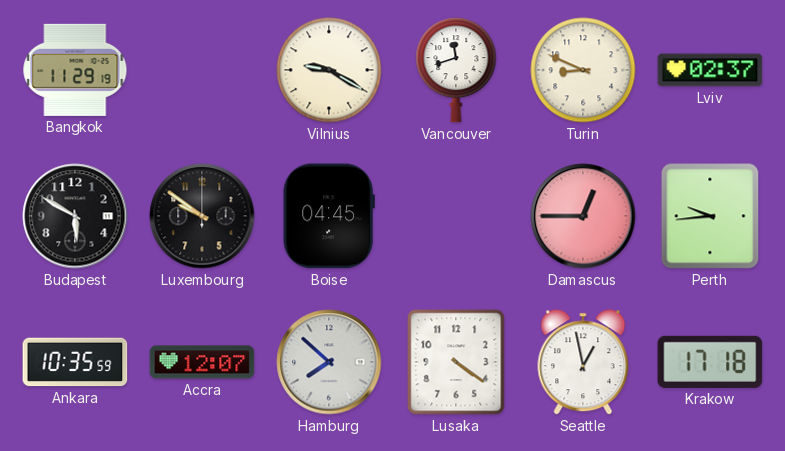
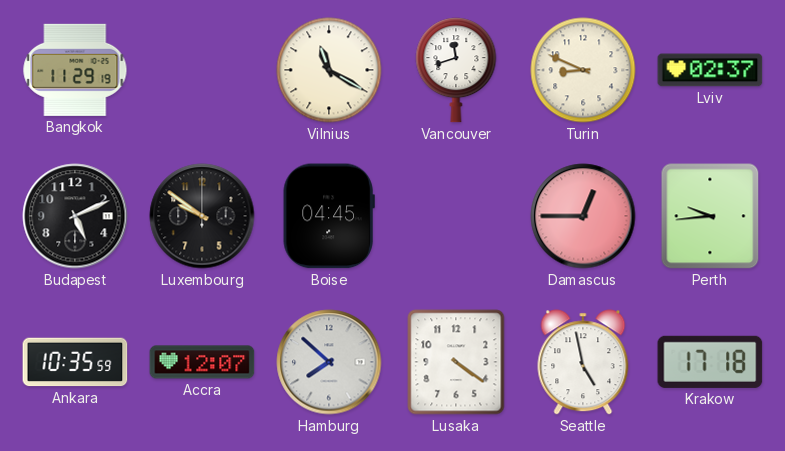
Vilnius: 9:20 -> 11:20
Budapest: 5:50 -> 5:11
Seattle: 12:58 -> 4:58
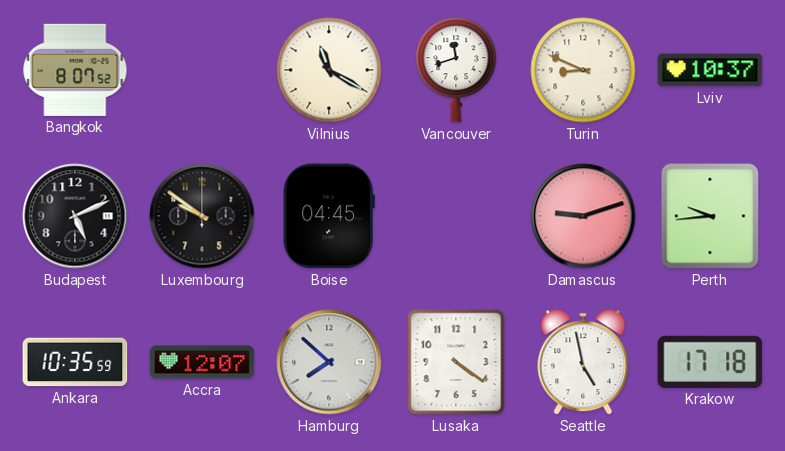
Bangkok: 11:29 -> 8:07
Lviv: 02:37 -> 10:37
Damascus: 12:45 -> 9:12
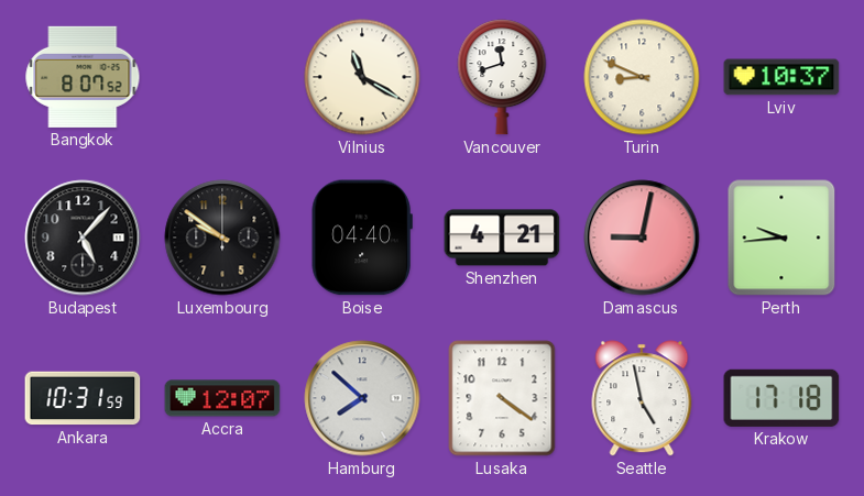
Budapest: 5:11 -> 5:07
Boise: 04:45 -> 04:40
Shenzhen: none -> 4:21
Damascus: 9:12 -> 9:02
Ankara: 10:35 -> 10:31
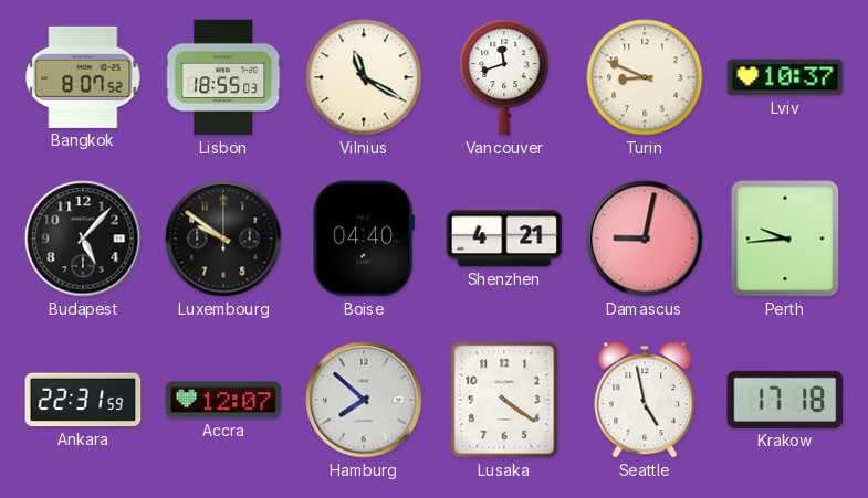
Lisbon: none -> 18:55
Ankara: 10:31 -> 22:31
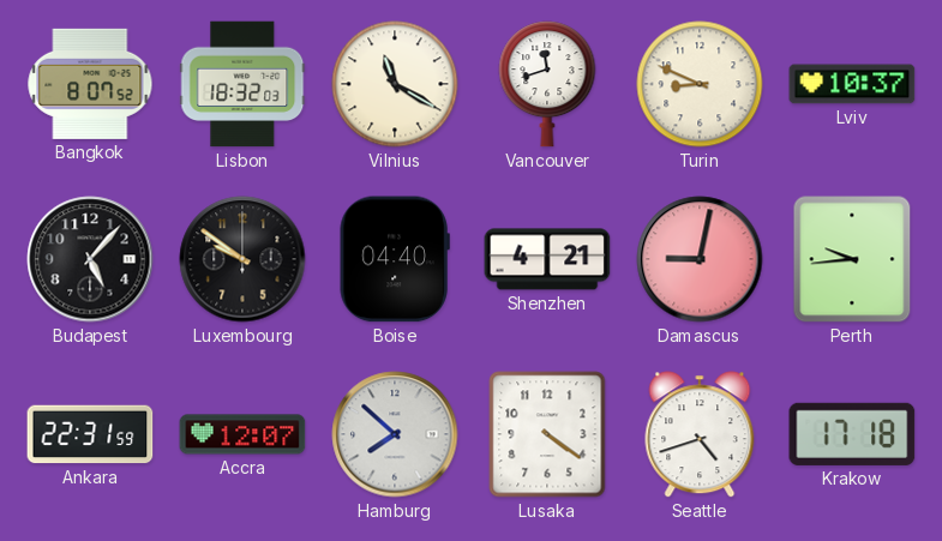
Lisbon: 18:55 -> 18:32
Seattle: 4:58 -> 4:42
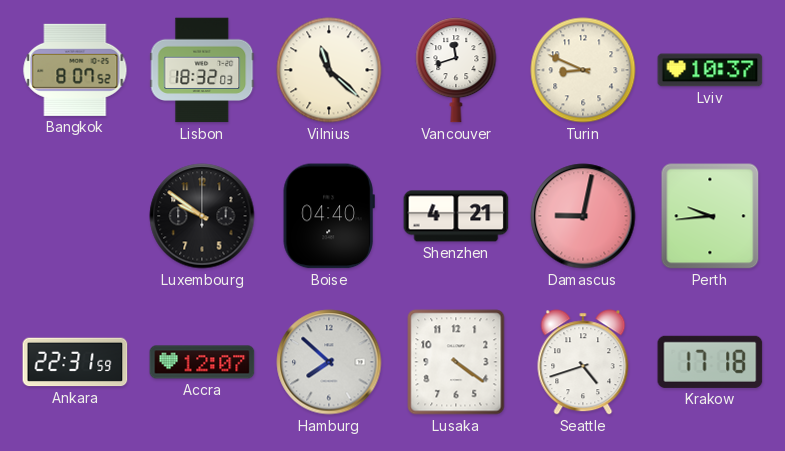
Vilnius: 11:20 -> 11:22
Budapest: 5:07 -> none
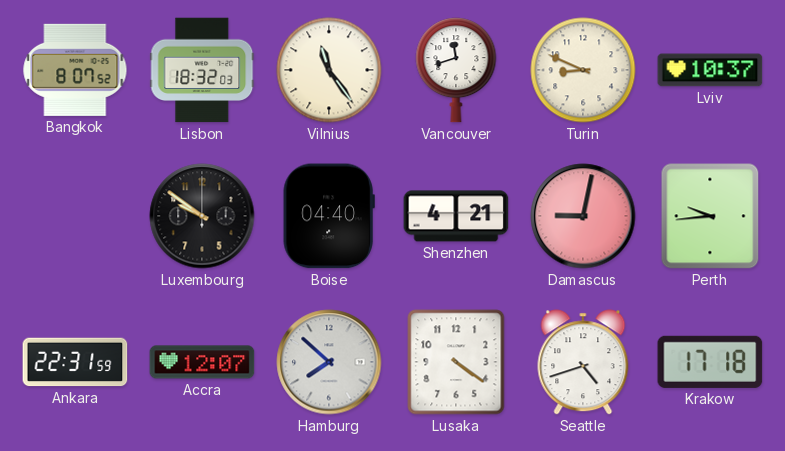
Vilnius: 11:22 -> 11:24
